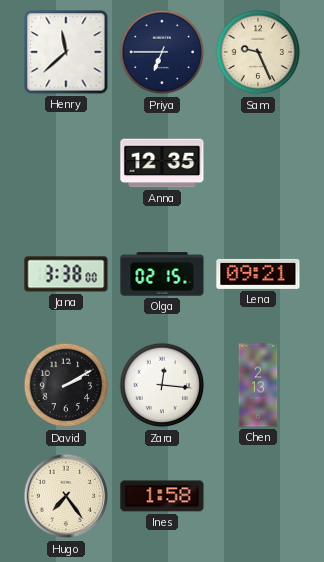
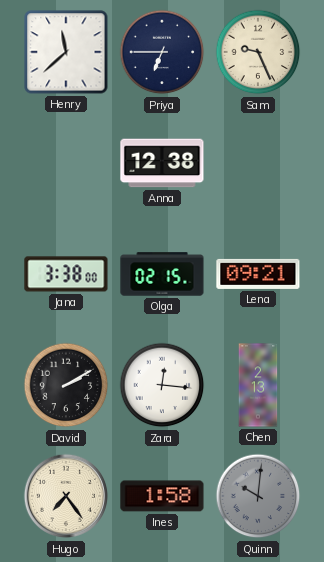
Anna: 12:35 -> 12:38
Quinn: none -> 10:01
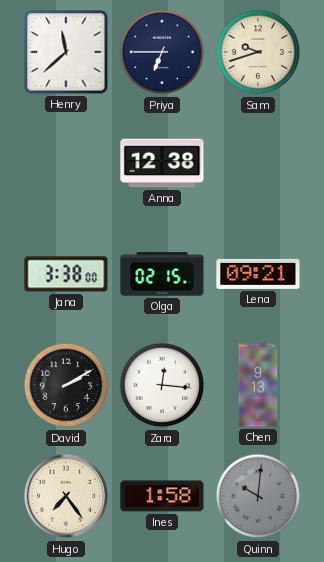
Sam: 9:26 -> 9:42
Chen: 2:13 -> 9:13
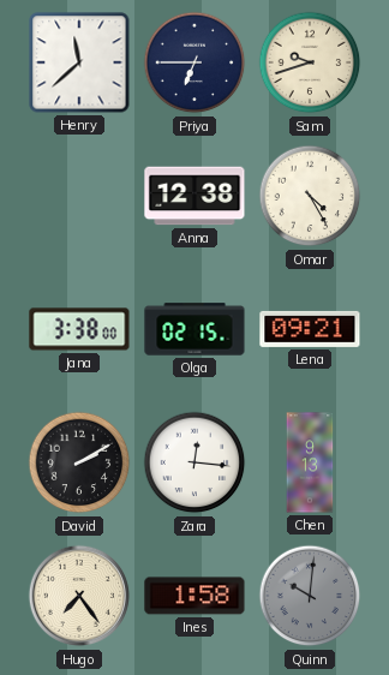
Omar: none -> 4:25
